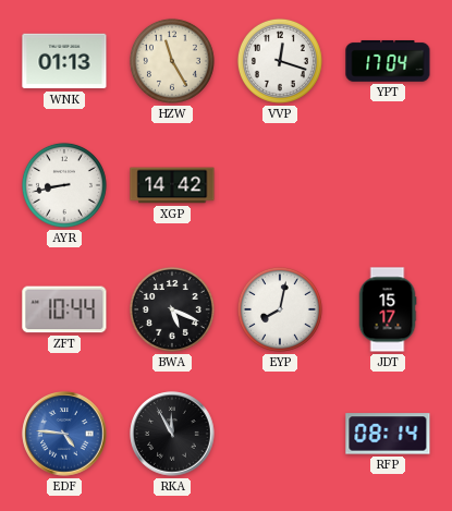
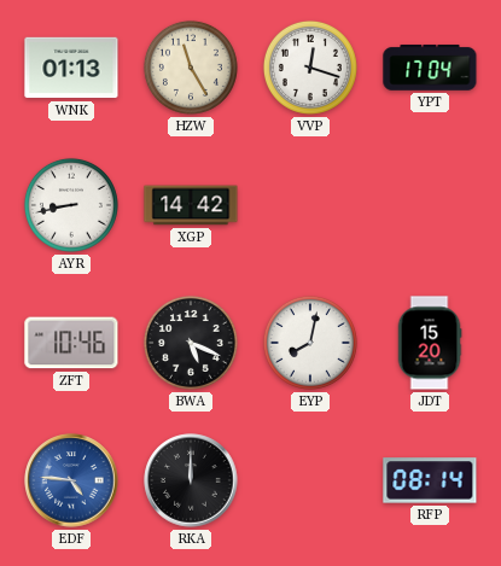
ZFT: 10:44 -> 10:46
JDT: 15:17 -> 15:20
RKA: 11:55 -> 12:00
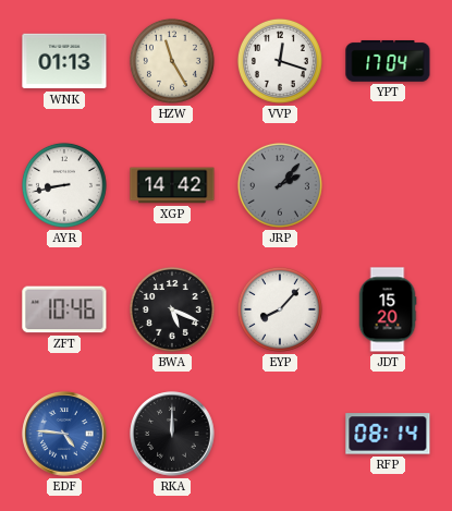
JRP: none -> 2:07
EYP: 8:02 -> 8:07
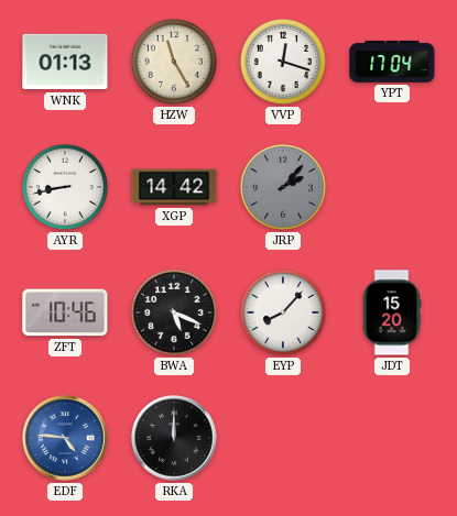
RFP: 08:14 -> none
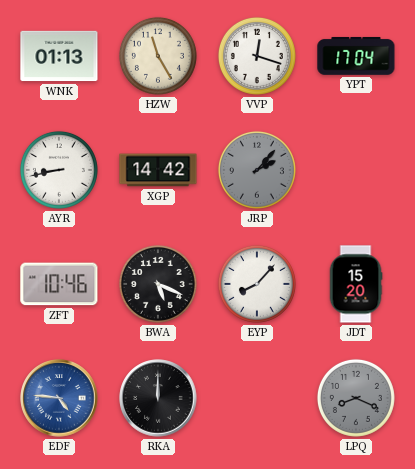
LPQ: none -> 8:19
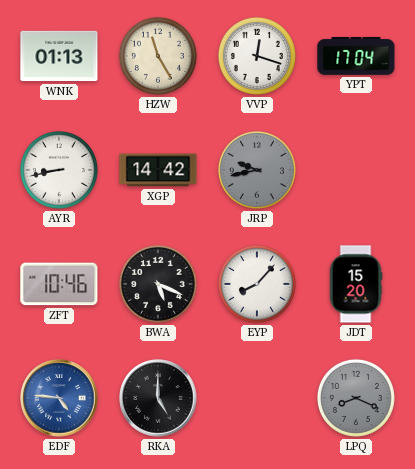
JRP: 2:07 -> 9:43
RKA: 12:00 -> 5:00
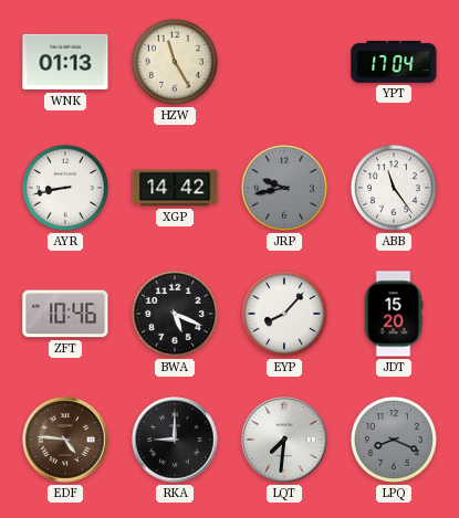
VVP: 12:18 -> none
ABB: none -> 11:24
EDF dial: blue -> brown
RKA: 5:00 -> 9:00
LQT: none -> 7:31
